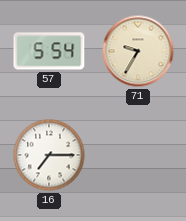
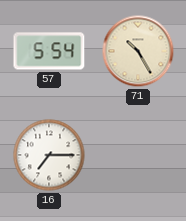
71: 9:35 -> 10:25
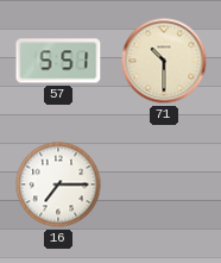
57: 5:54 -> 5:51
71: 10:25 -> 10:30
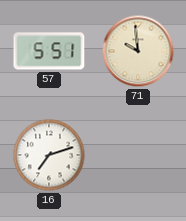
71: 10:30 -> 9:59
16: 7:15 -> 7:12
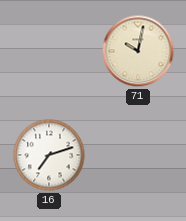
57: 5:51 -> none
71: 9:59 -> 10:02
